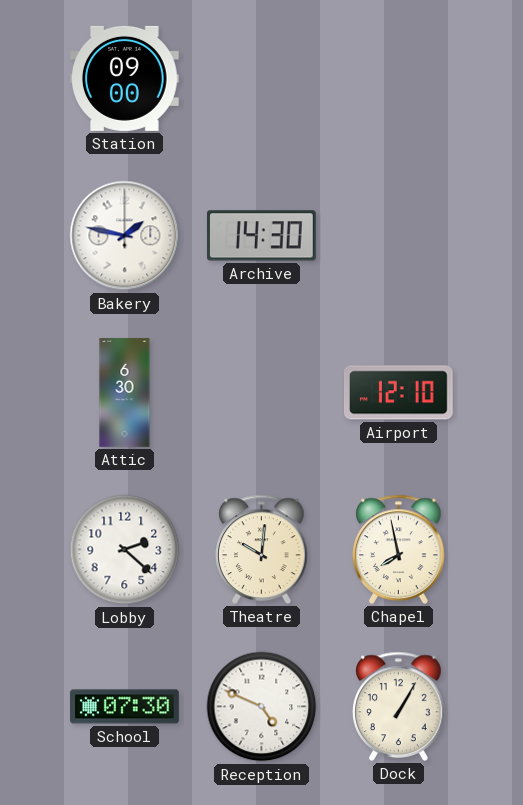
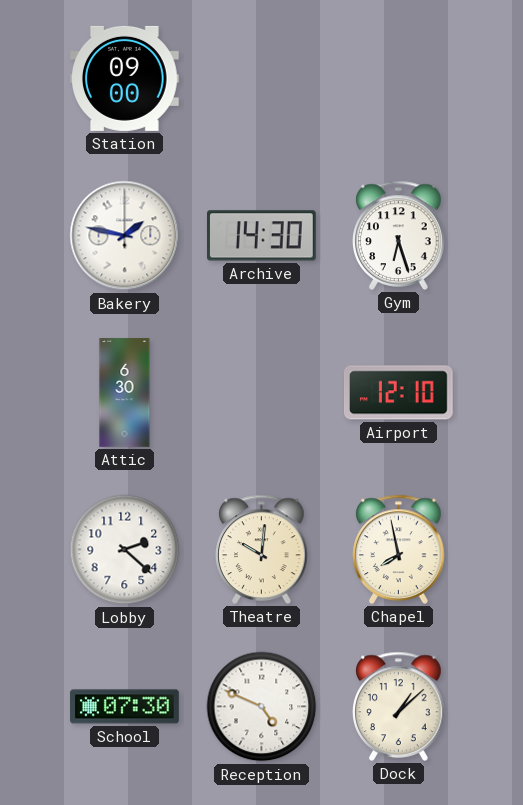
Gym: none -> 6:27
Dock: 1:05 -> 1:08
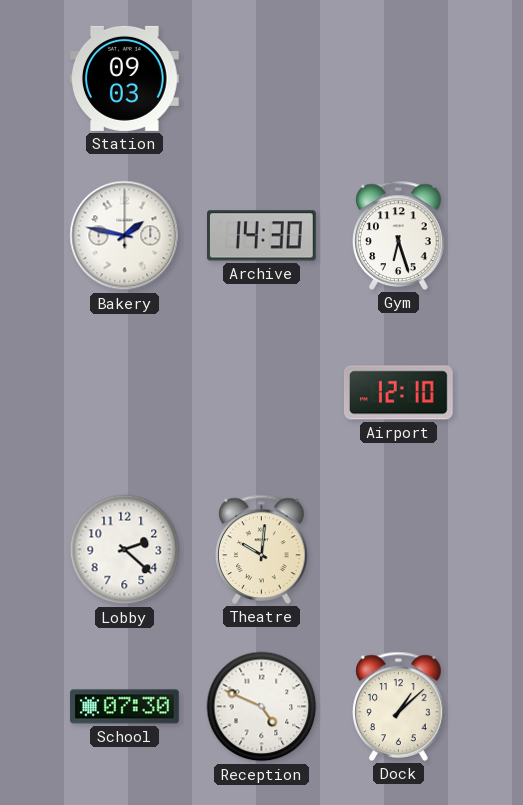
Station: 09:00 -> 09:03
Attic: 6:30 -> none
Chapel: 7:58 -> none
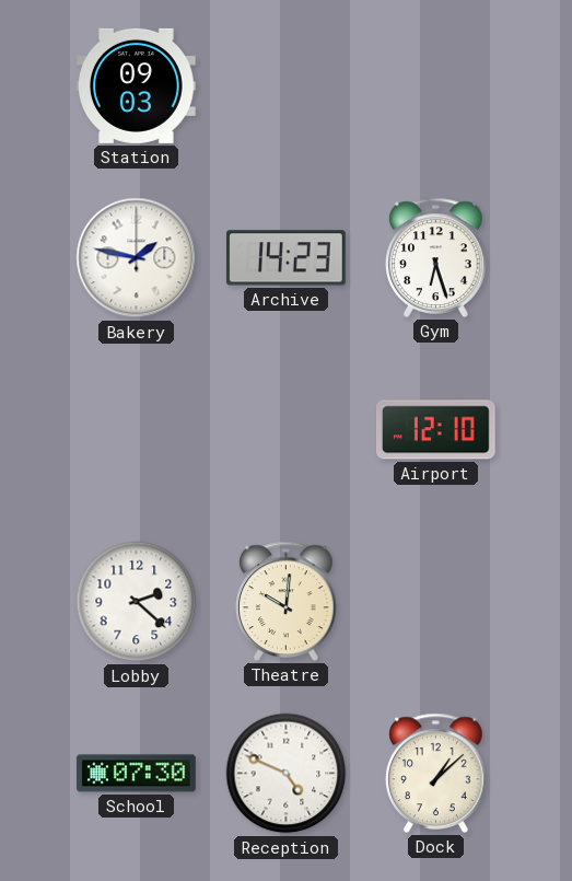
Archive: 14:30 -> 14:23
